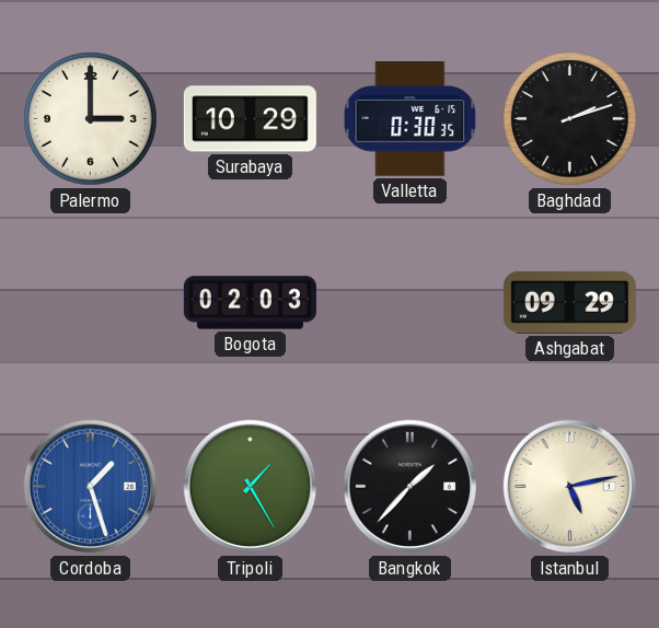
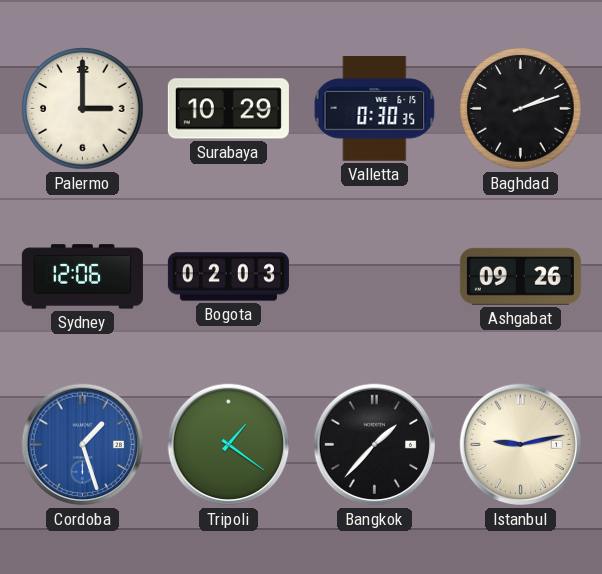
Sydney: none -> 12:06
Ashgabat: 09:29 -> 09:26
Tripoli: 1:25 -> 1:21
Istanbul: 5:13 -> 9:13
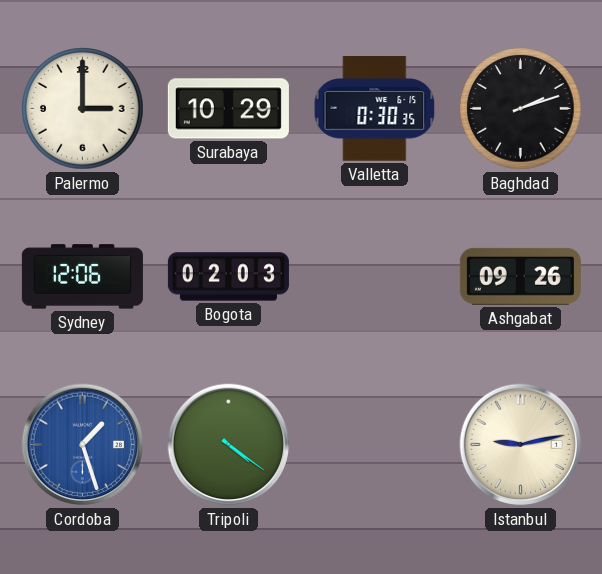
Tripoli: 1:21 -> 4:21
Bangkok: 1:37 -> none
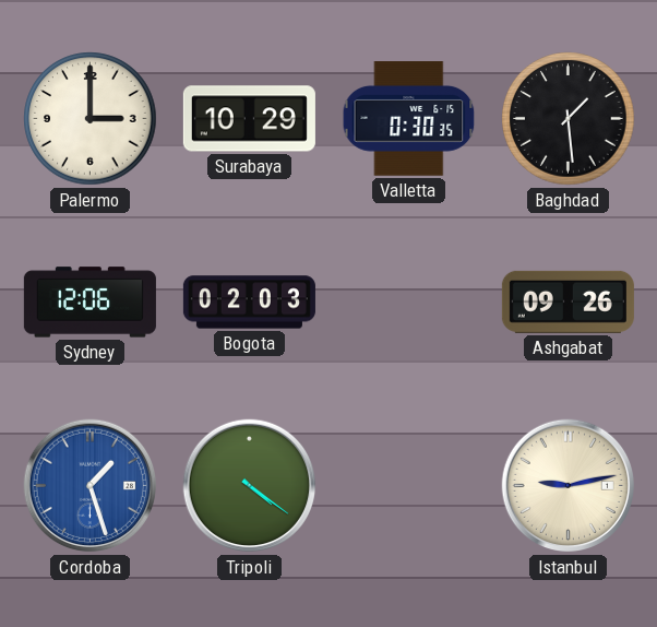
Baghdad: 2:12 -> 1:29
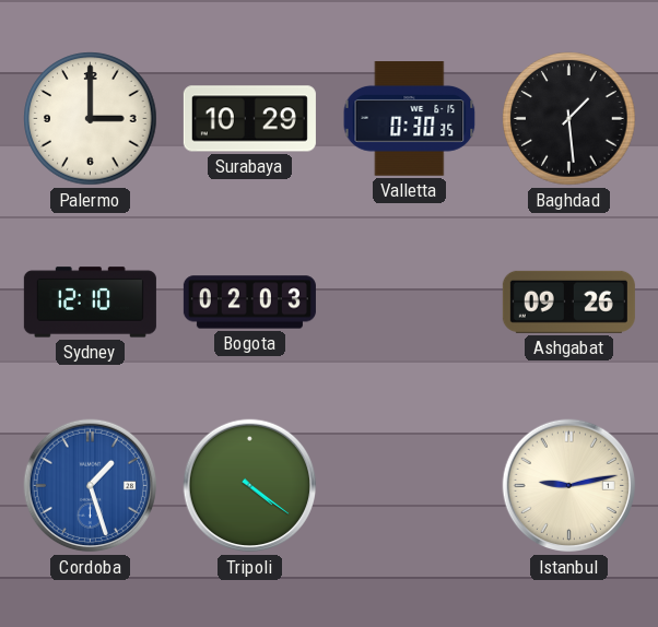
Sydney: 12:06 -> 12:10
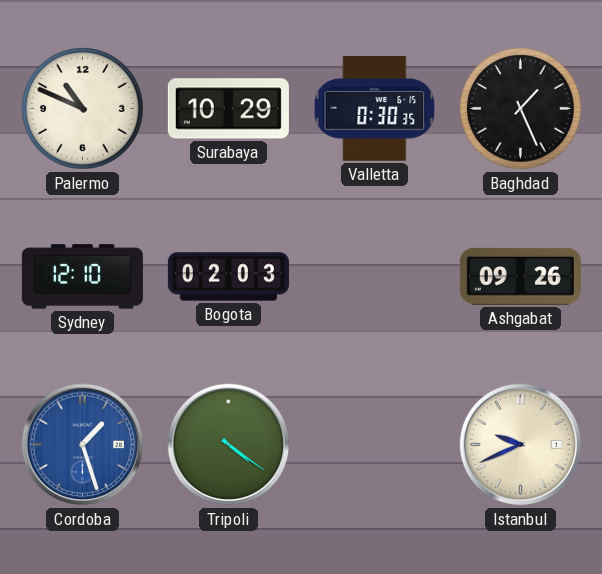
Palermo: 3:00 -> 10:49
Baghdad: 1:29 -> 1:26
Istanbul: 9:13 -> 9:41
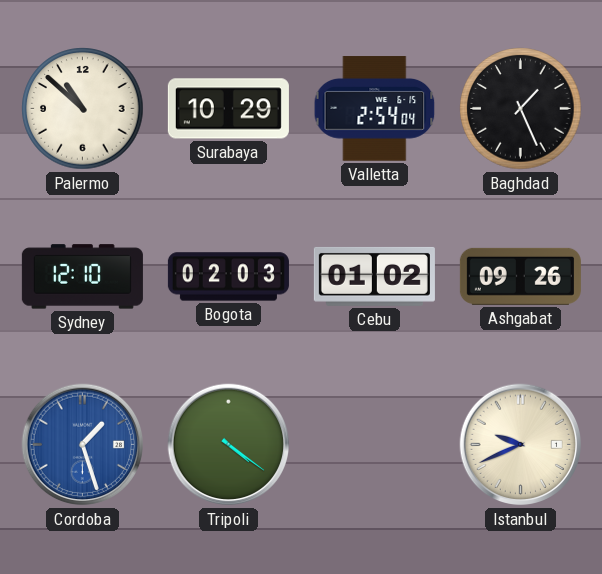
Palermo: 10:49 -> 10:52
Valletta: 0:30 -> 2:54
Cebu: none -> 01:02
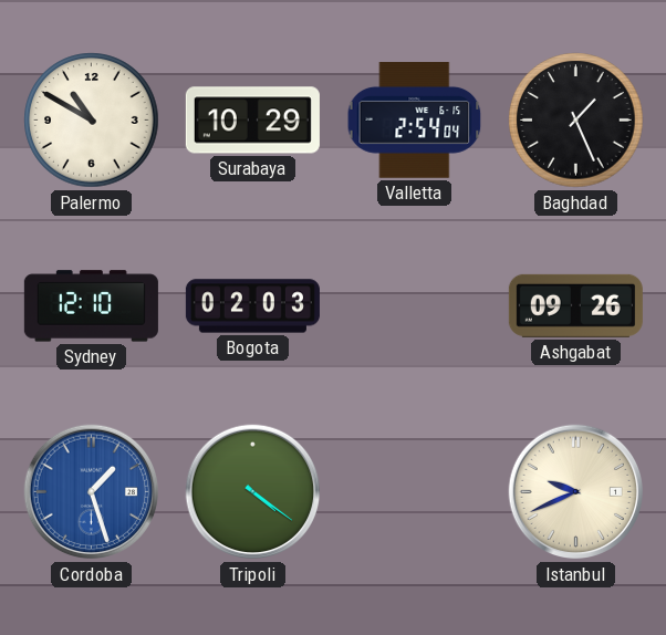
Palermo: 10:52 -> 10:50
Cebu: 01:02 -> none
